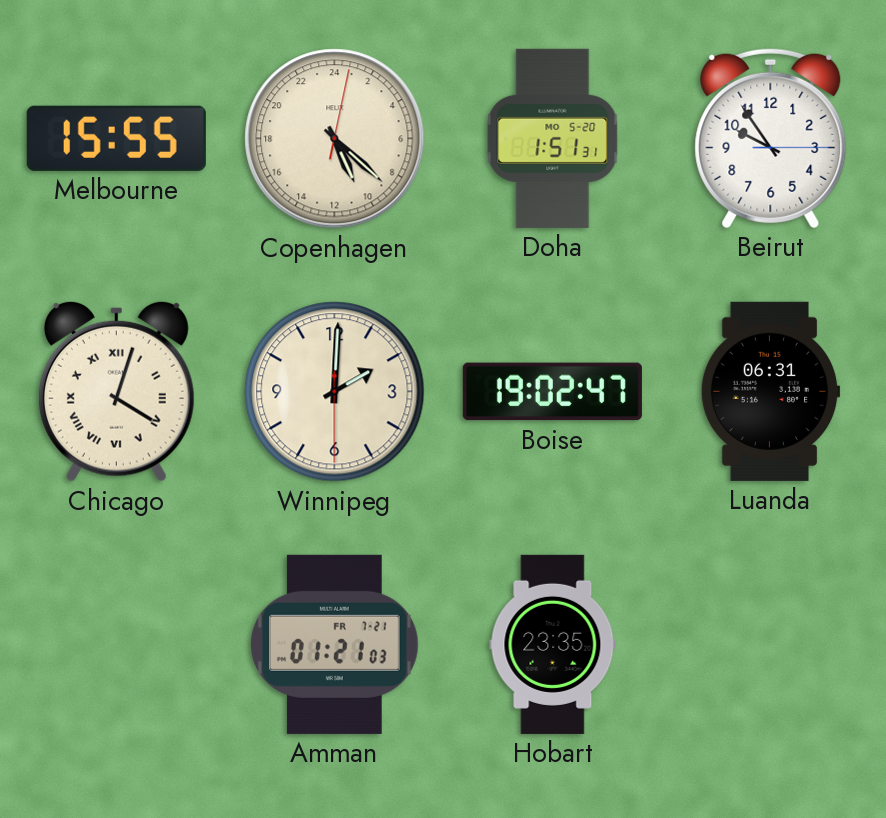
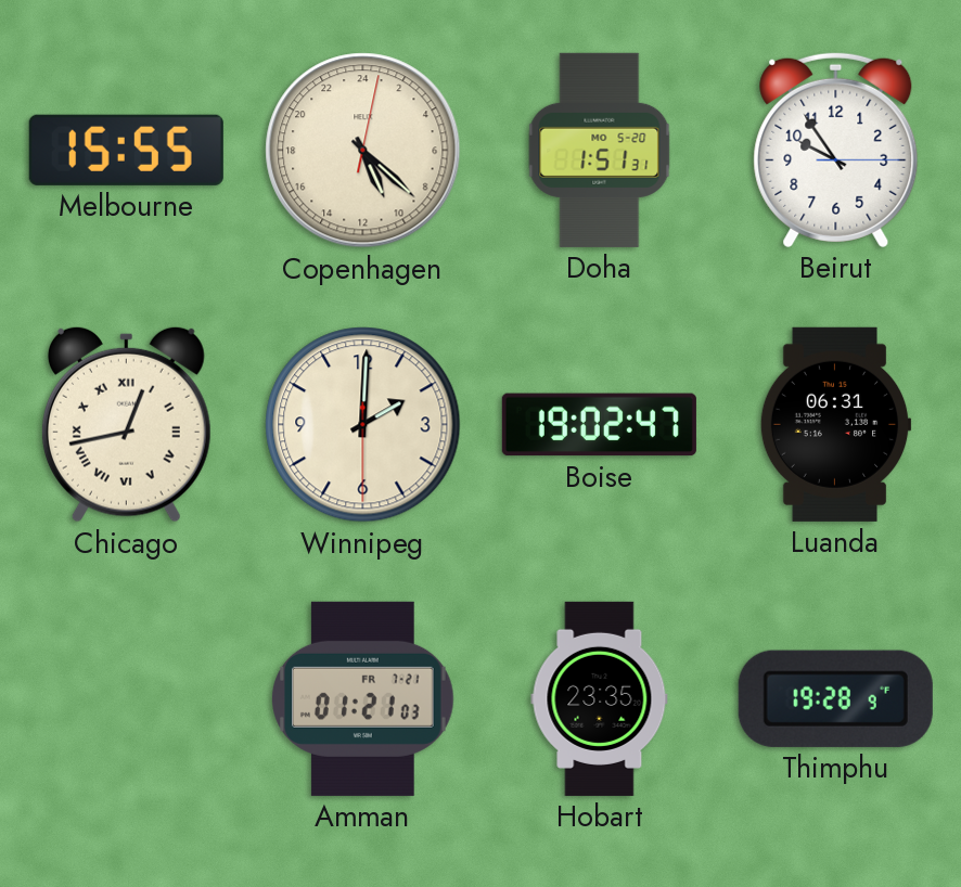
Chicago: 4:03 -> 12:43
Thimphu: none -> 19:28
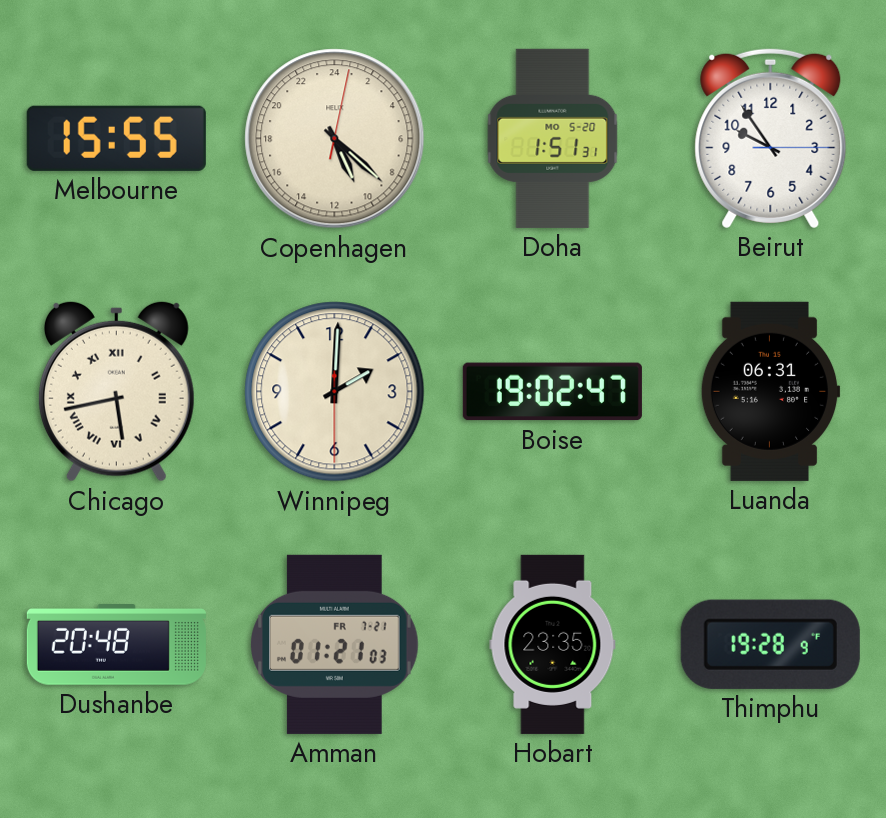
Chicago: 12:43 -> 5:43
Dushanbe: none -> 20:48
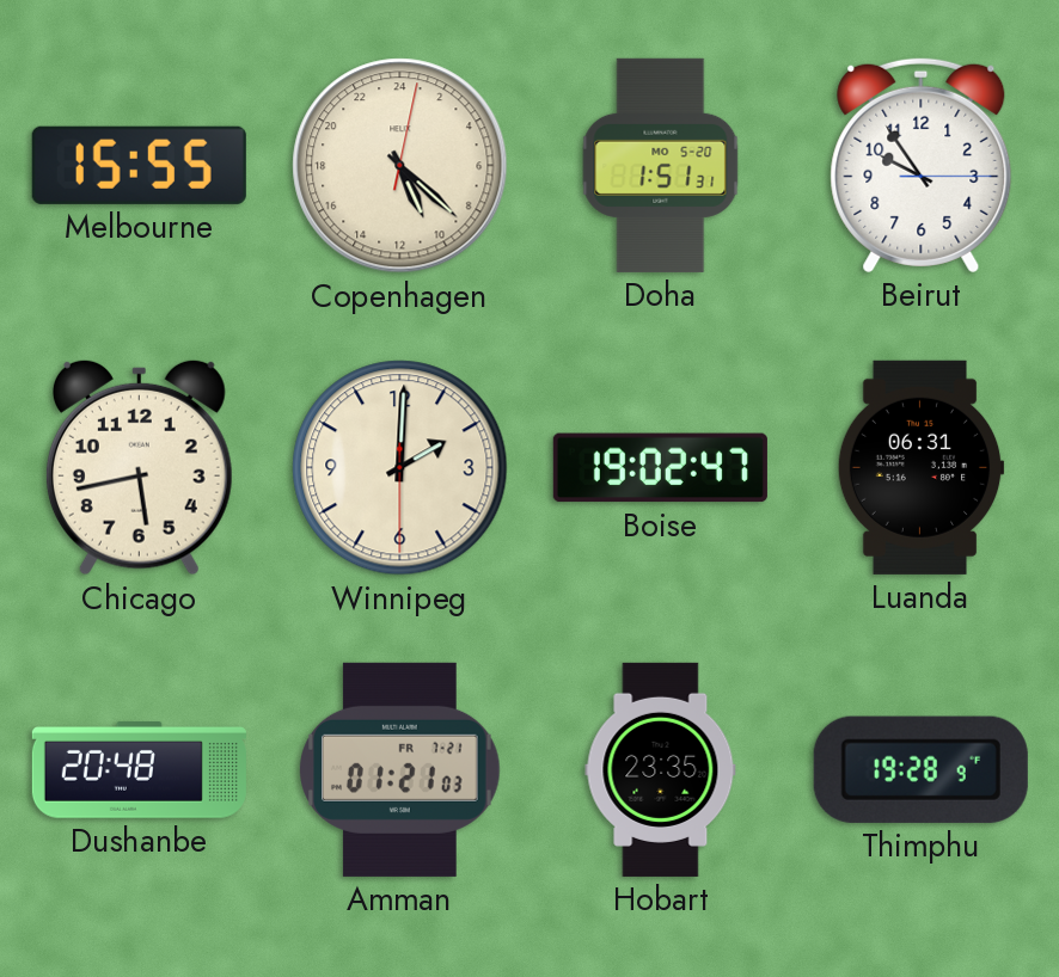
Chicago numerals: Roman -> Arabic
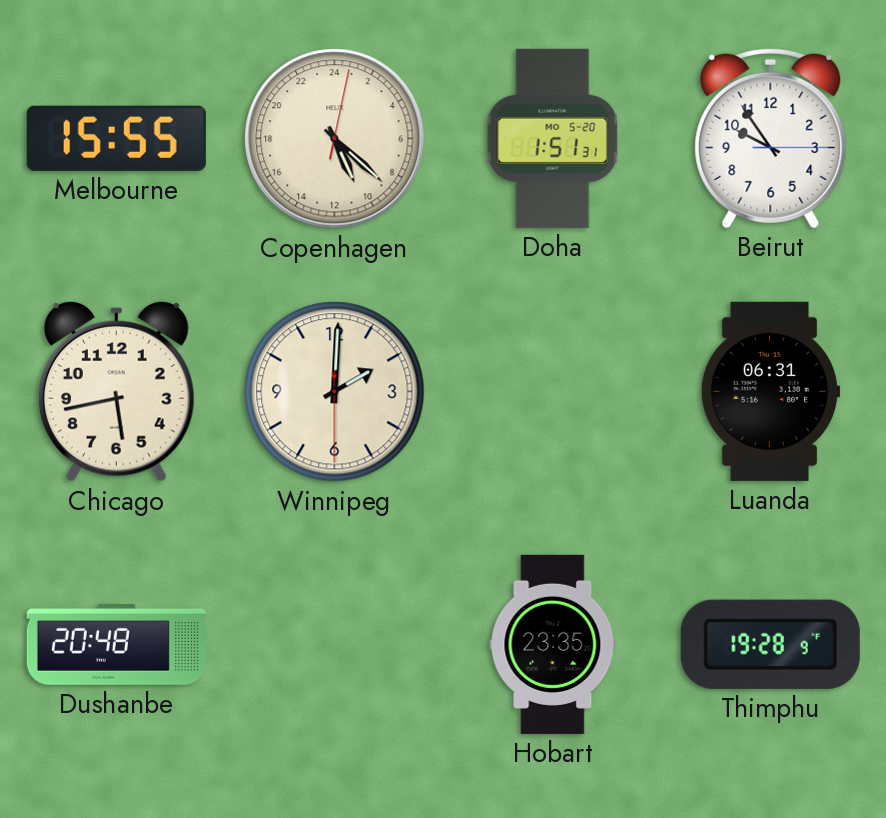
Boise: 19:02 -> none
Amman: 01:21 -> none
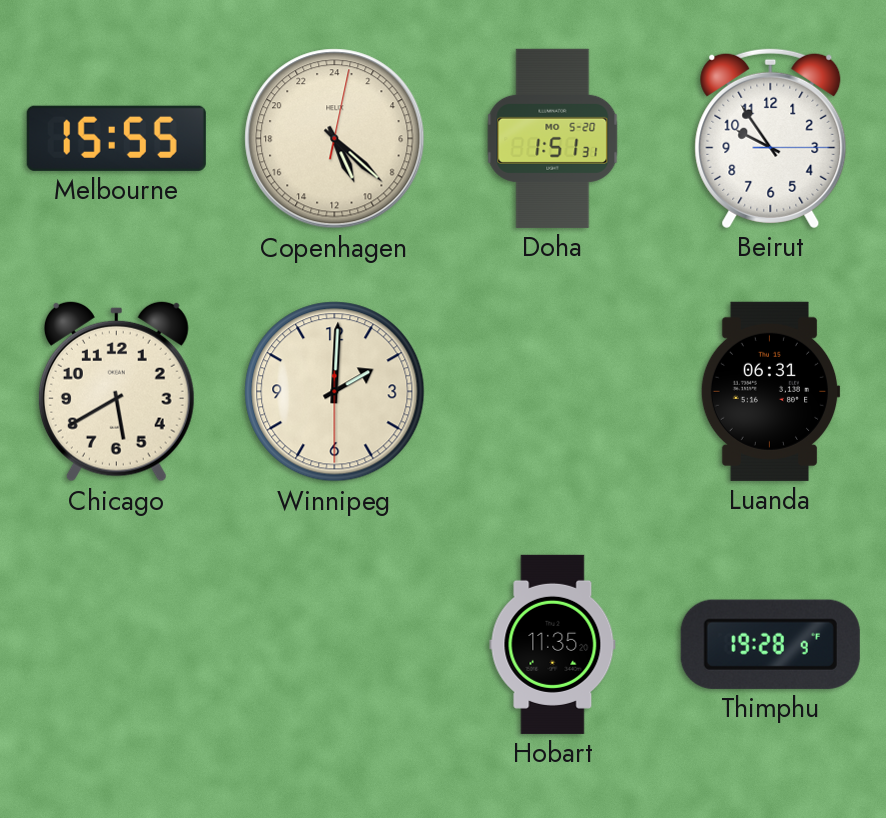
Chicago: 5:43 -> 5:40
Dushanbe: 20:48 -> none
Hobart: 23:35 -> 11:35
